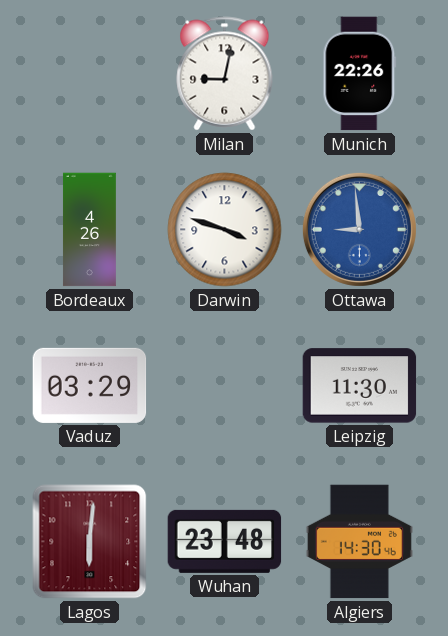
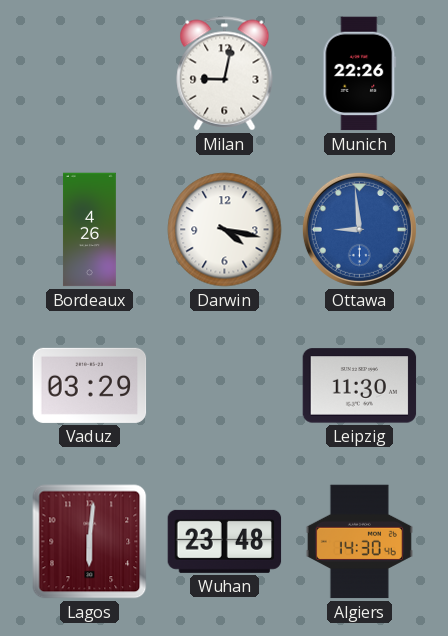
Darwin: 3:48 -> 4:17
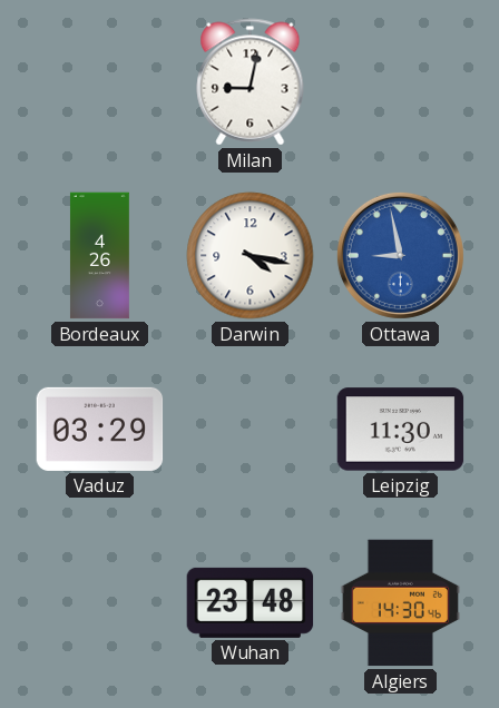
Munich: 22:26 -> none
Ottawa: 8:59 -> 8:58
Lagos: 6:01 -> none
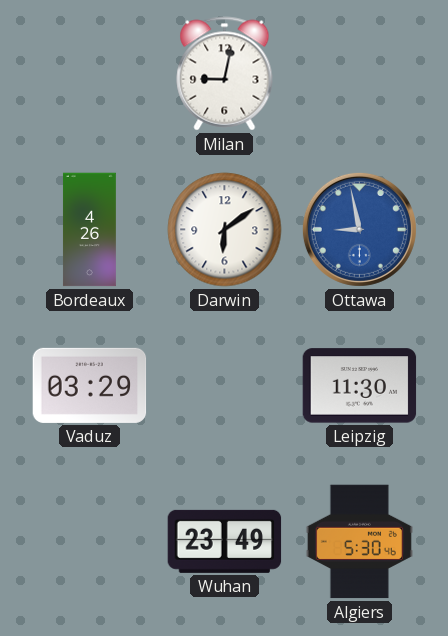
Darwin: 4:17 -> 6:09
Wuhan: 23:48 -> 23:49
Algiers: 14:30 -> 5:30
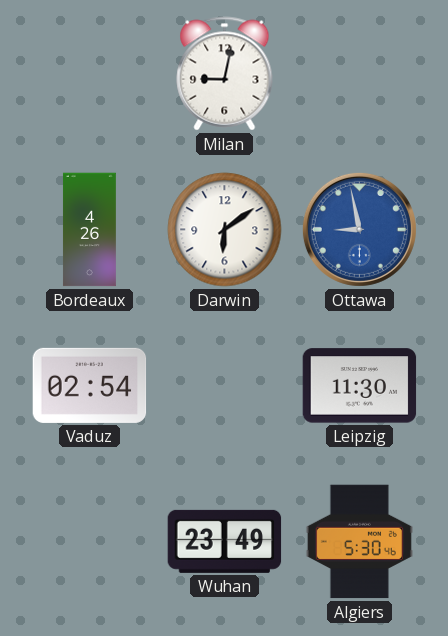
Vaduz: 03:29 -> 02:54
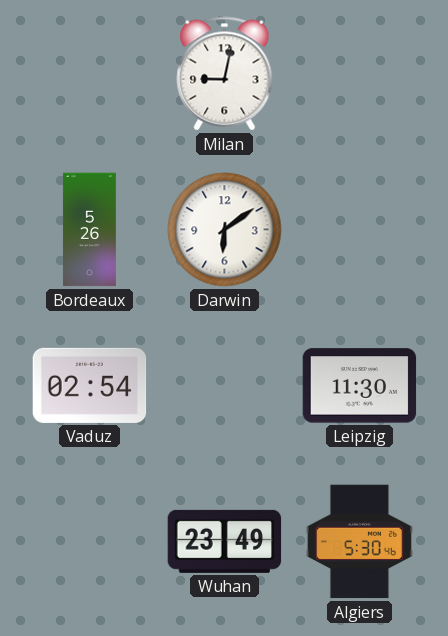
Bordeaux: 4:26 -> 5:26
Ottawa: 8:58 -> none
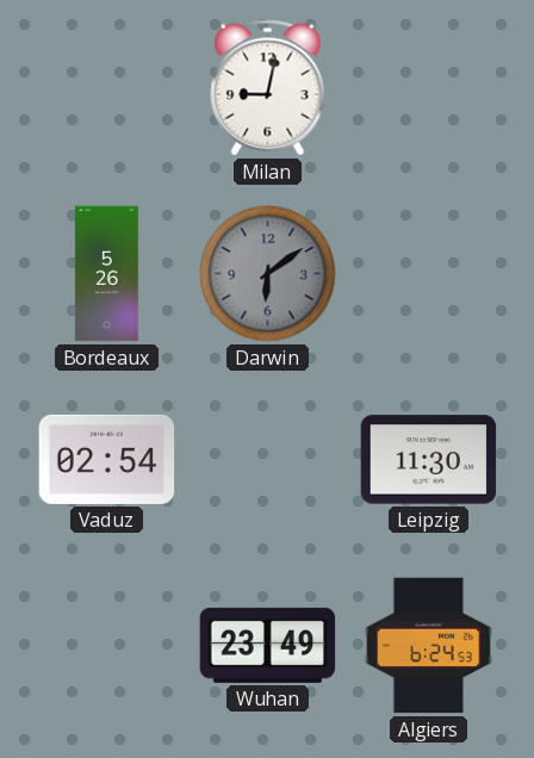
Darwin dial: white -> grey
Algiers: 5:30 -> 6:24
